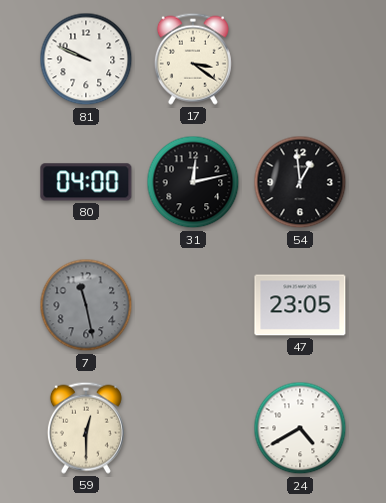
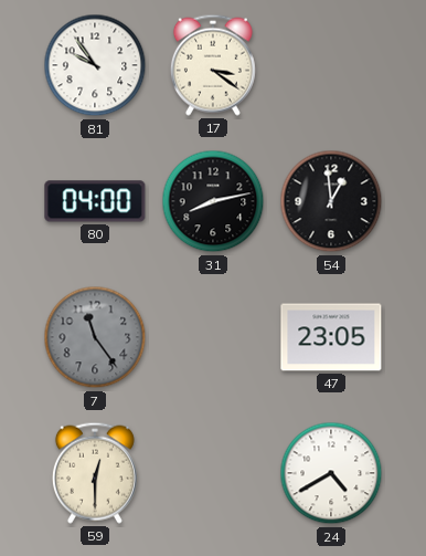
81: 9:49 -> 9:54
31: 12:13 -> 8:13
7: 11:28 -> 11:24
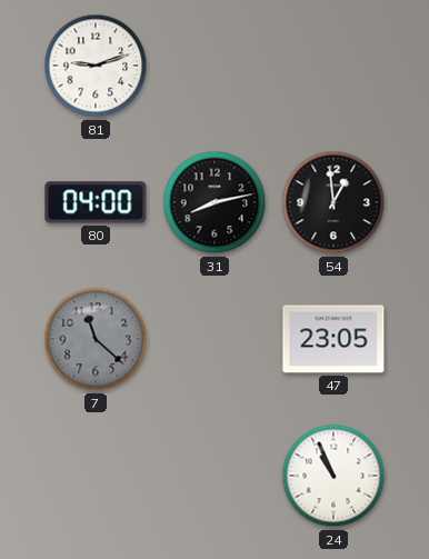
81: 9:54 -> 9:12
17: 3:21 -> none
7: 11:24 -> 11:22
59: 12:30 -> none
24: 4:40 -> 10:56
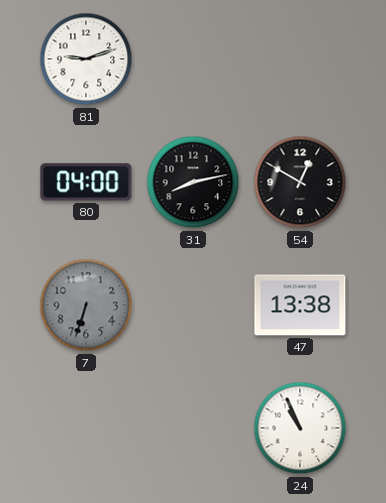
54: 12:59 -> 12:50
7: 11:22 -> 6:33
47: 23:05 -> 13:38
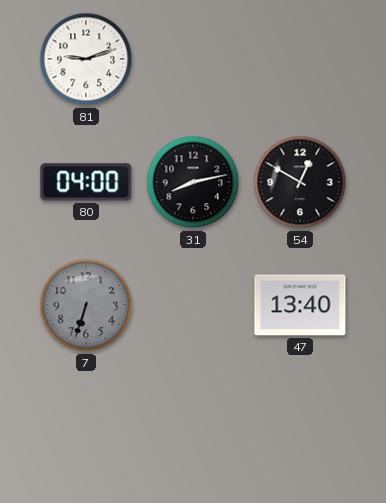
47: 13:38 -> 13:40
24: 10:56 -> none
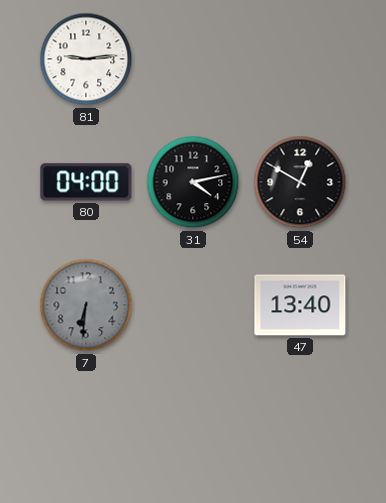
81: 9:12 -> 9:14
31: 8:13 -> 4:13
7: 6:33 -> 6:31
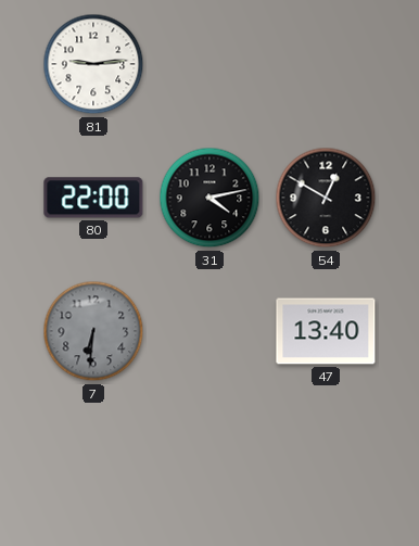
80: 04:00 -> 22:00
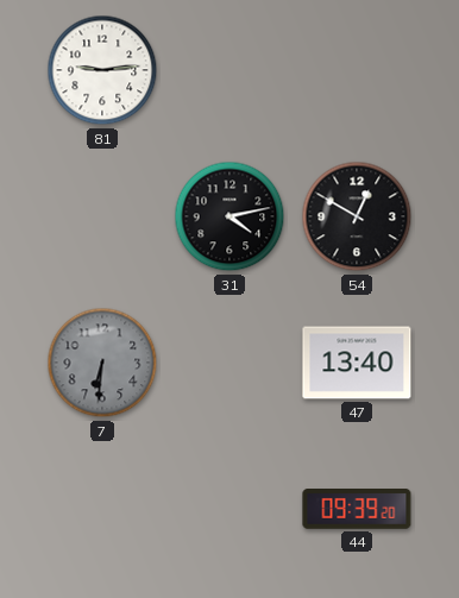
80: 22:00 -> none
44: none -> 09:39
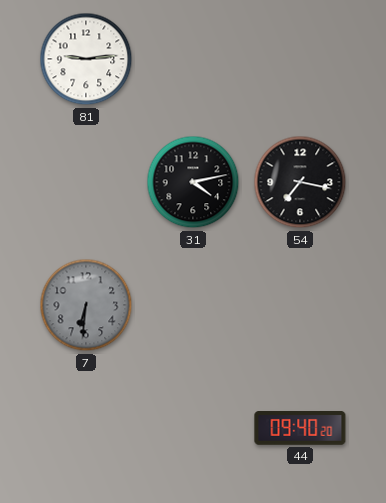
54: 12:50 -> 7:17
47: 13:40 -> none
44: 09:39 -> 09:40
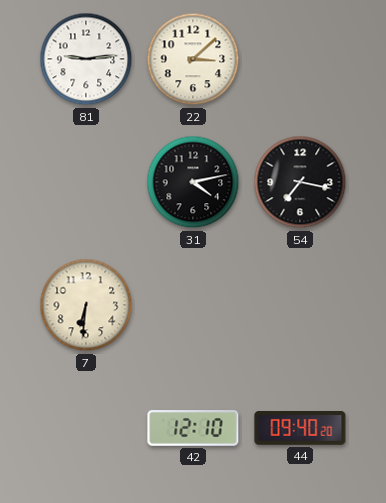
22: none -> 3:08
7 dial: grey -> cream
42: none -> 12:10
